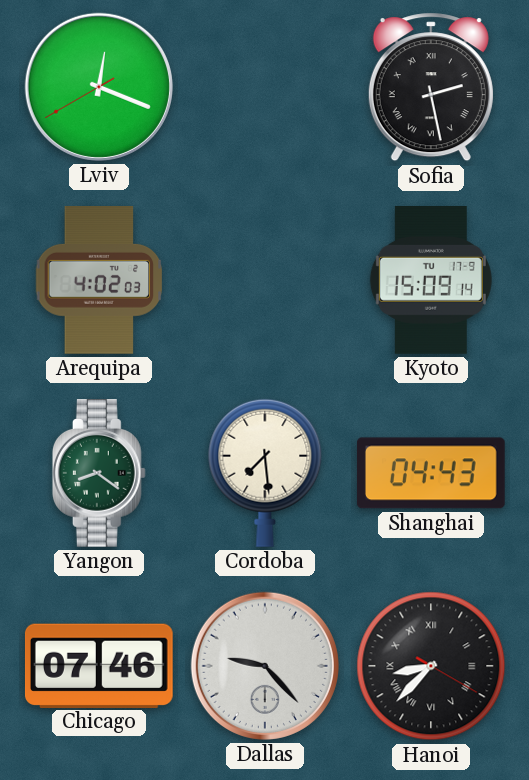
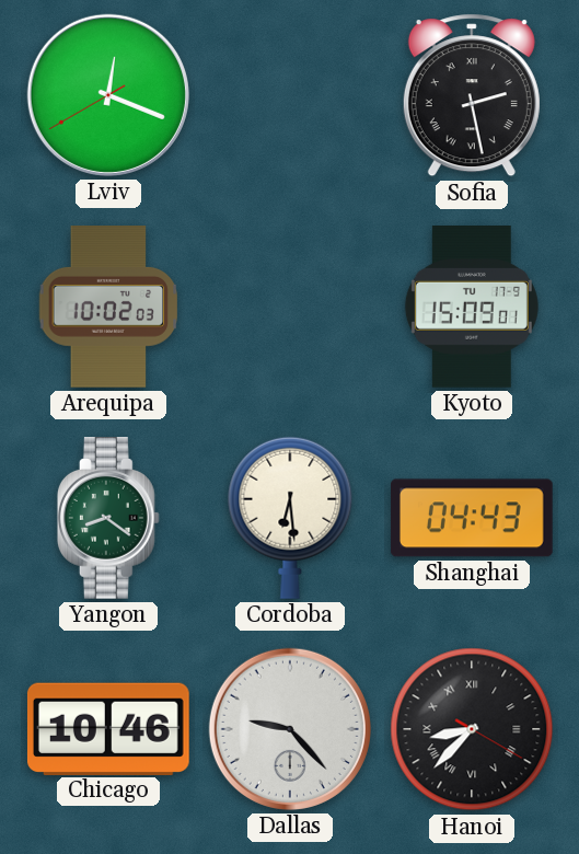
Arequipa: 4:02 -> 10:02
Kyoto: 15:09:14 -> 15:09:01
Cordoba: 7:29 -> 6:29
Chicago: 07:46 -> 10:46
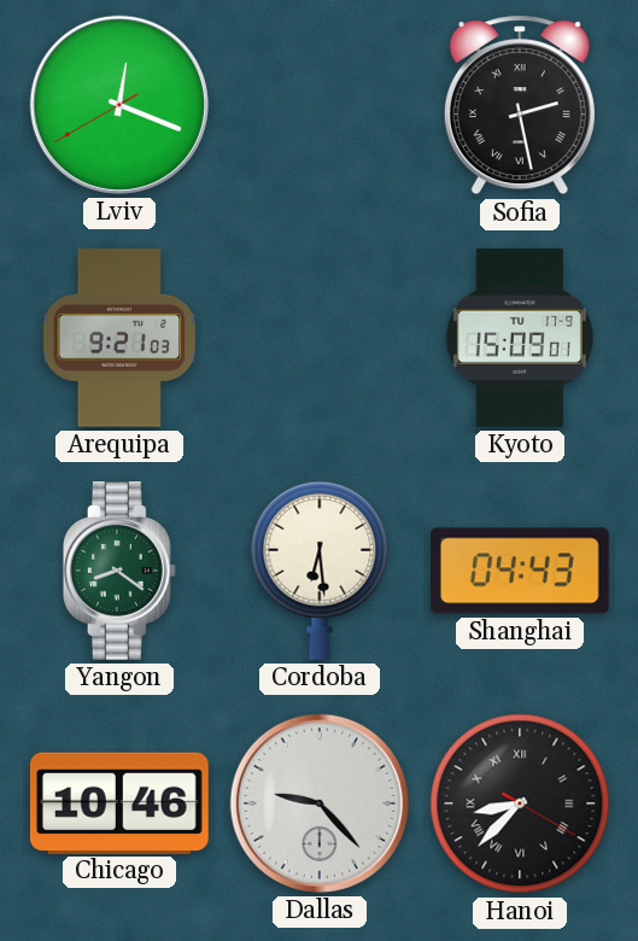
Arequipa: 10:02 -> 9:21
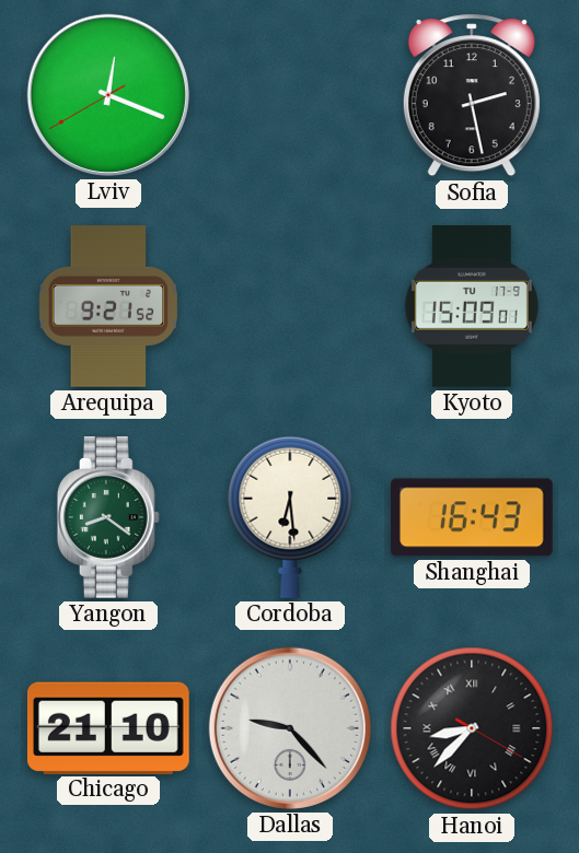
Sofia numerals: Roman -> Arabic
Arequipa: 9:21:03 -> 9:21:52
Shanghai: 04:43 -> 16:43
Chicago: 10:46 -> 21:10
